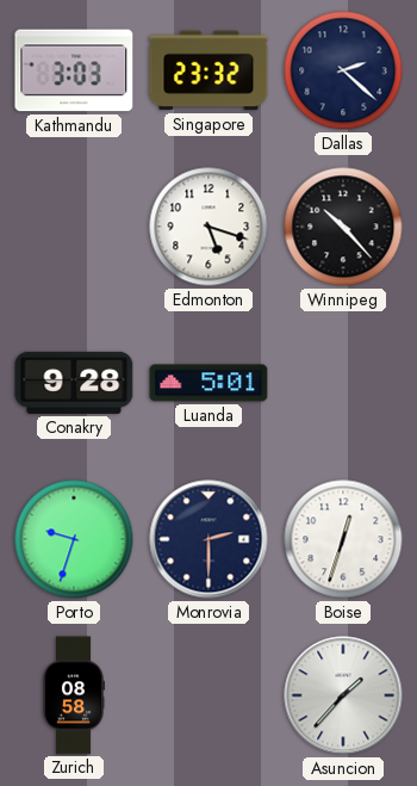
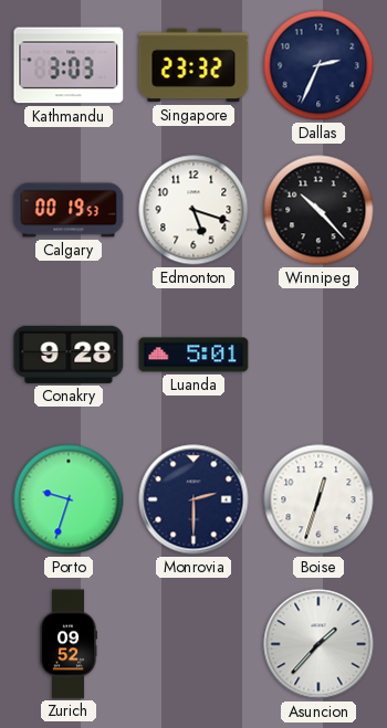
Dallas: 2:22 -> 2:34
Calgary: none -> 00:19
Zurich: 08:58 -> 09:52
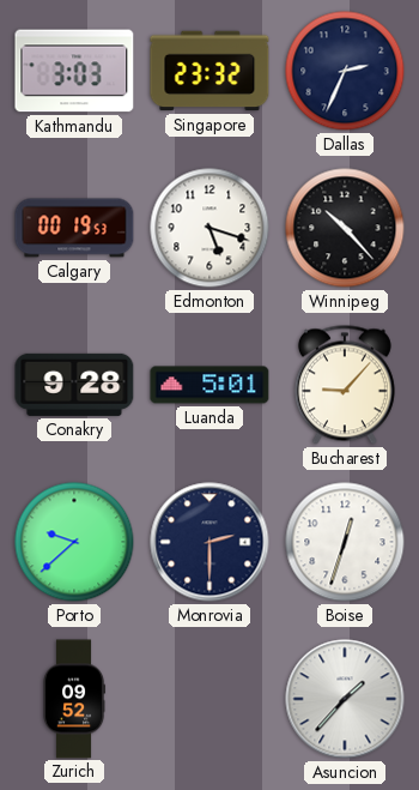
Bucharest: none -> 9:07
Porto: 9:33 -> 9:38
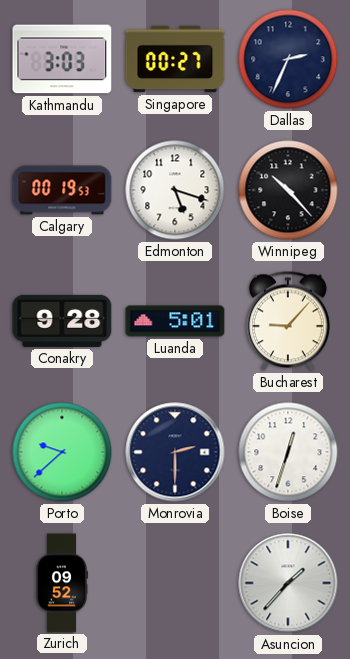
Singapore: 23:32 -> 00:27
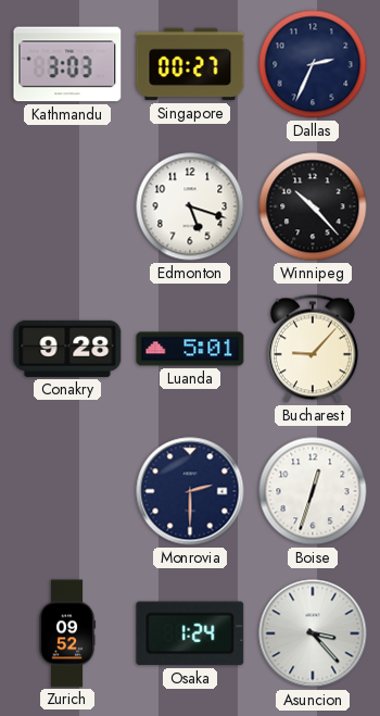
Calgary: 00:19 -> none
Porto: 9:38 -> none
Osaka: none -> 1:24
Asuncion: 1:37 -> 3:23
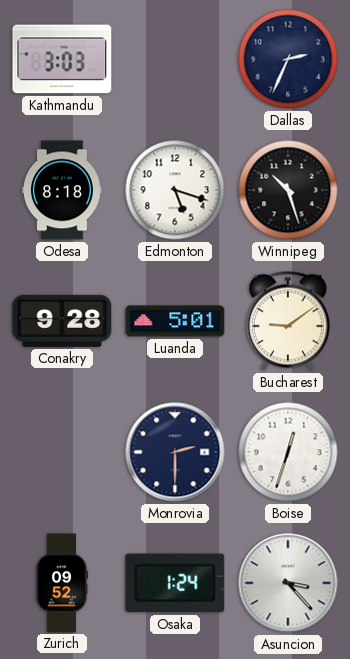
Singapore: 00:27 -> none
Odesa: none -> 8:18
Winnipeg: 10:23 -> 10:27
Bucharest: 9:07 -> 9:09
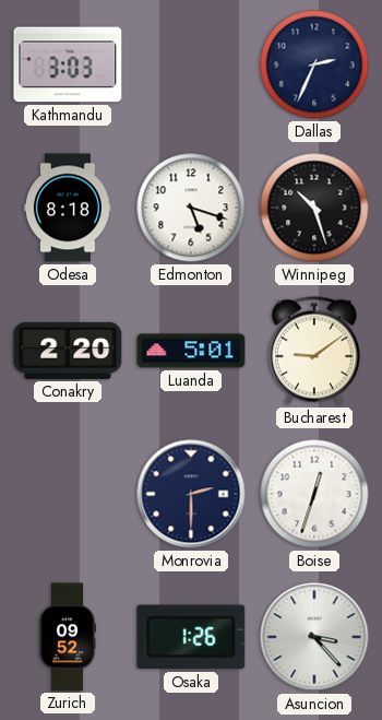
Conakry: 9:28 -> 2:20
Osaka: 1:24 -> 1:26
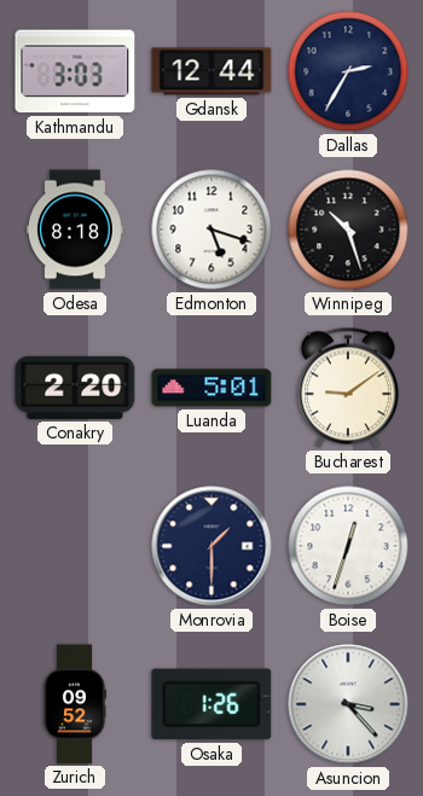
Gdansk: none -> 12:44
Dallas: 2:34 -> 2:35
Monrovia: 2:30 -> 1:30
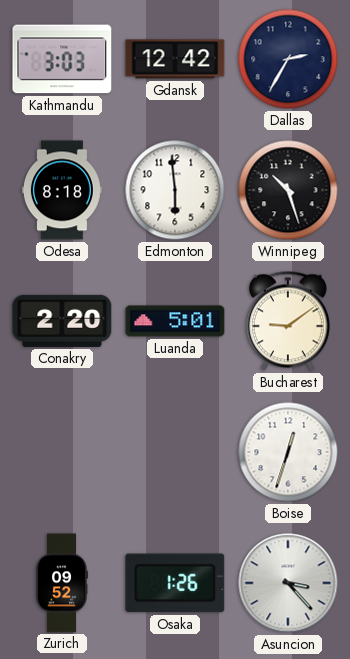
Gdansk: 12:44 -> 12:42
Edmonton: 5:18 -> 5:59
Monrovia: 1:30 -> none
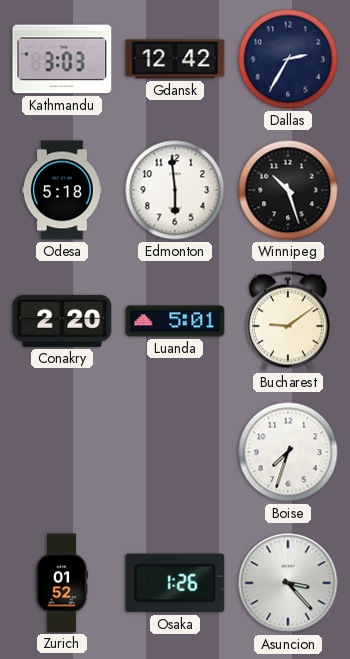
Odesa: 8:18 -> 5:18
Boise: 12:33 -> 7:33
Zurich: 09:52 -> 01:52
